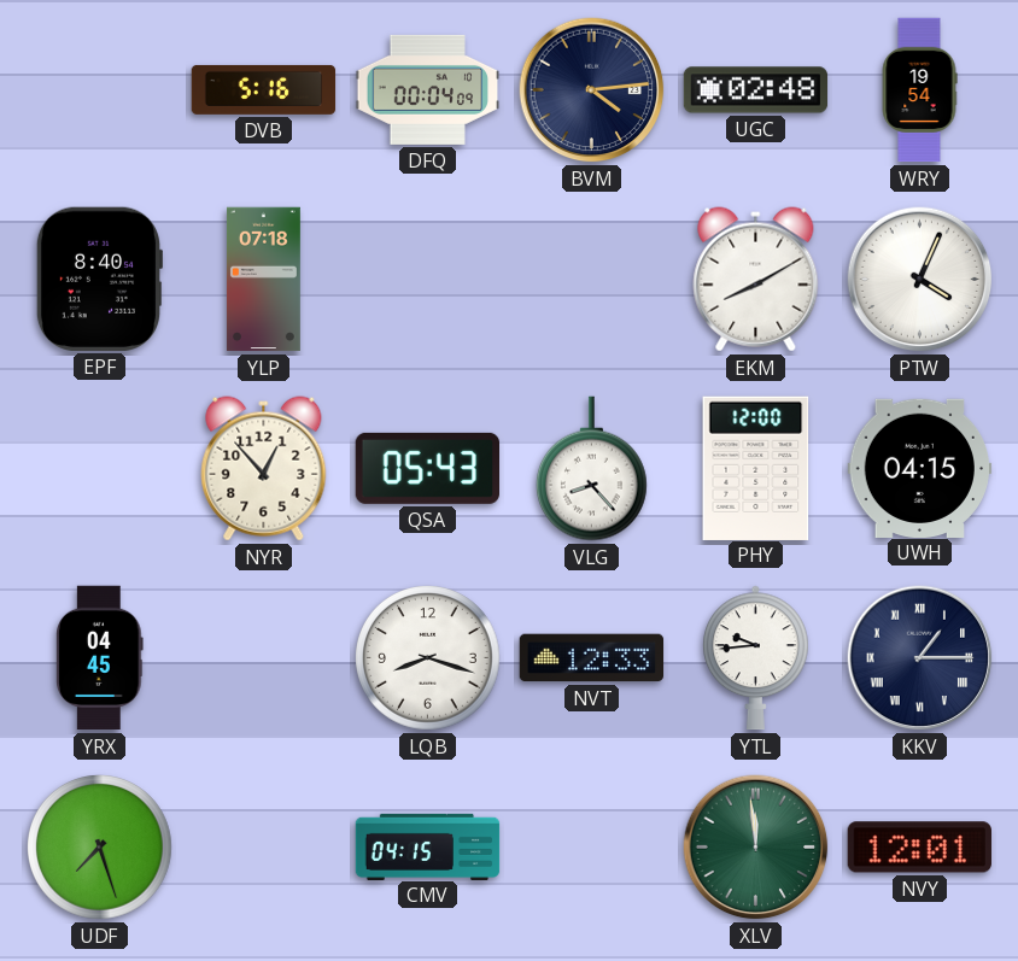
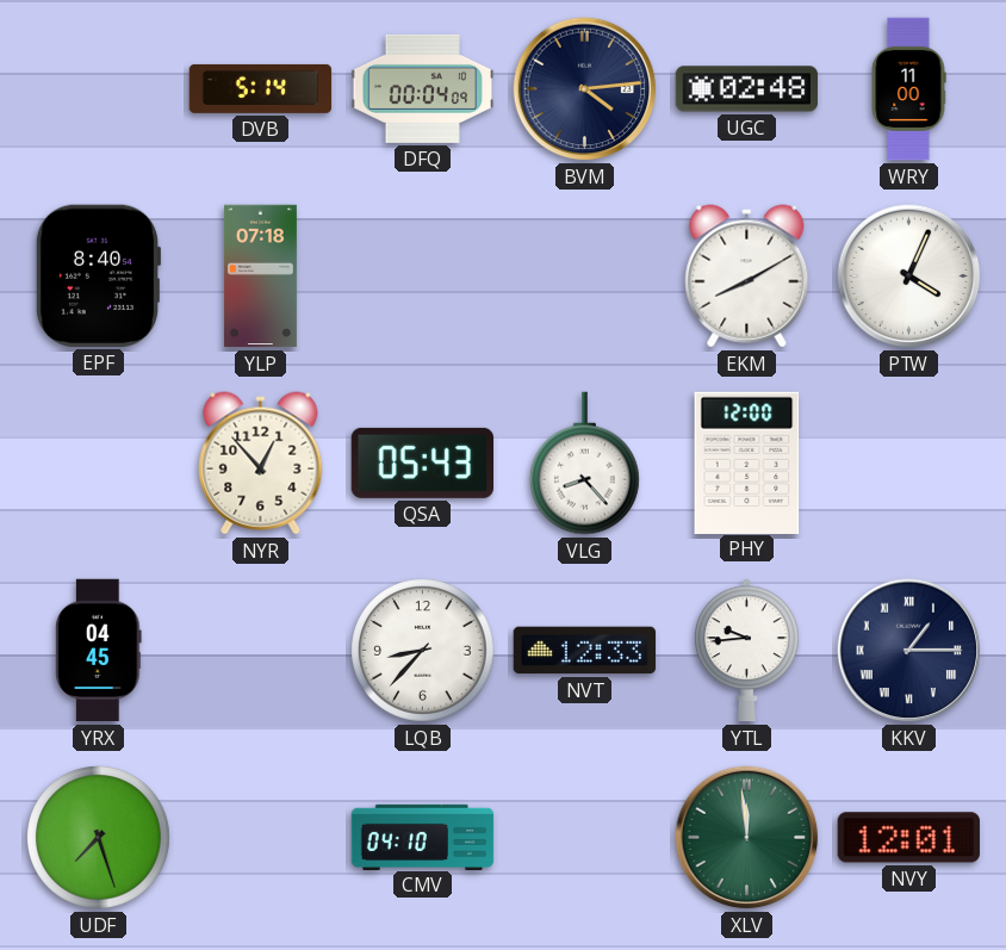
DVB: 5:16 -> 5:14
WRY: 19:54 -> 11:00
UWH: 04:15 -> none
LQB: 8:18 -> 8:37
CMV: 04:15 -> 04:10
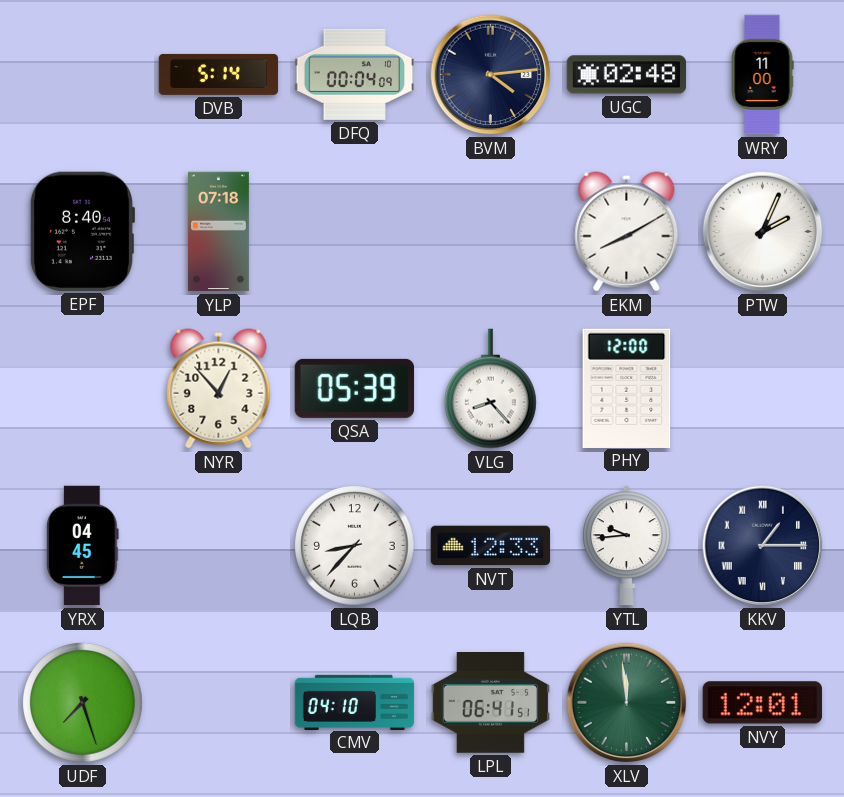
PTW: 4:04 -> 2:04
QSA: 05:43 -> 05:39
LPL: none -> 06:41
